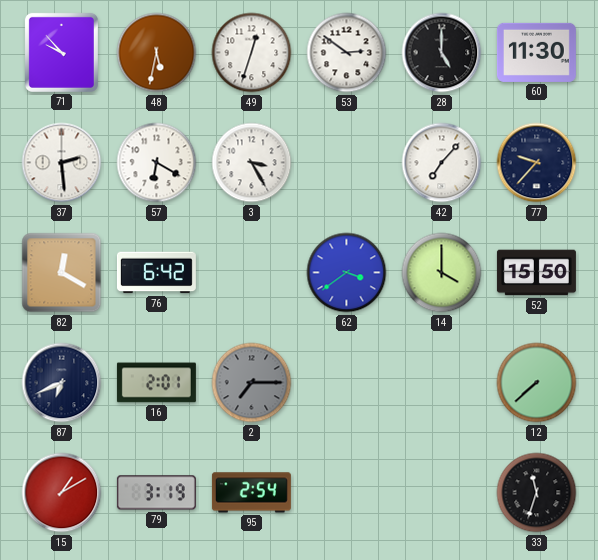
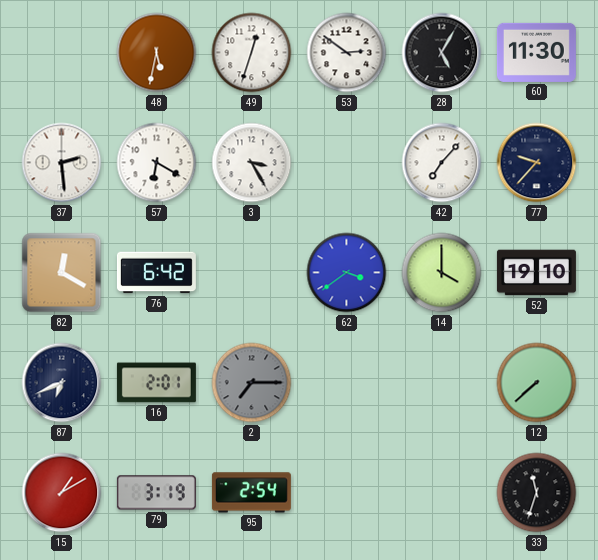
71: 9:53 -> none
28: 5:00 -> 5:05
52: 15:50 -> 19:10
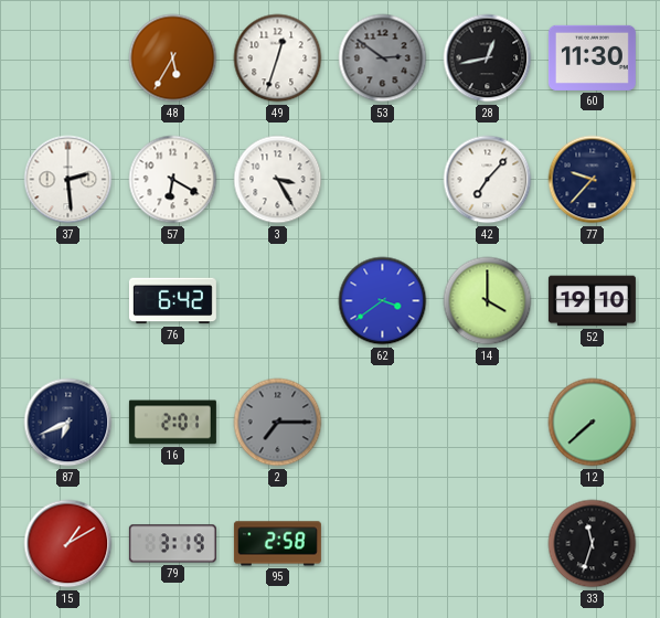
48: 5:32 -> 5:35
53 dial: white -> grey
28: 5:05 -> 12:43
82: 12:20 -> none
95: 2:54 -> 2:58
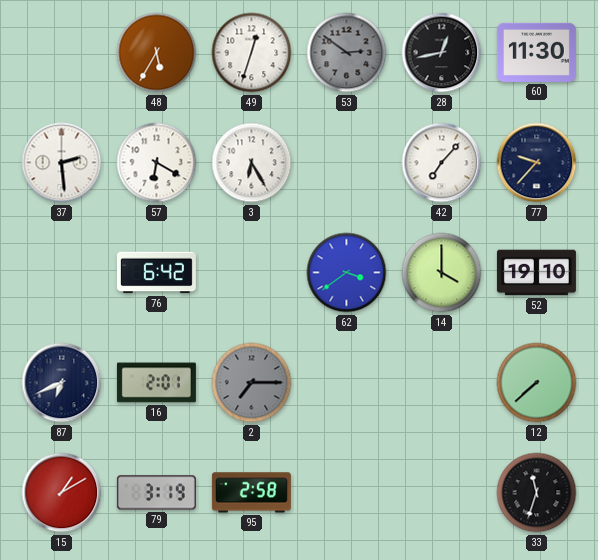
3: 3:25 -> 6:25
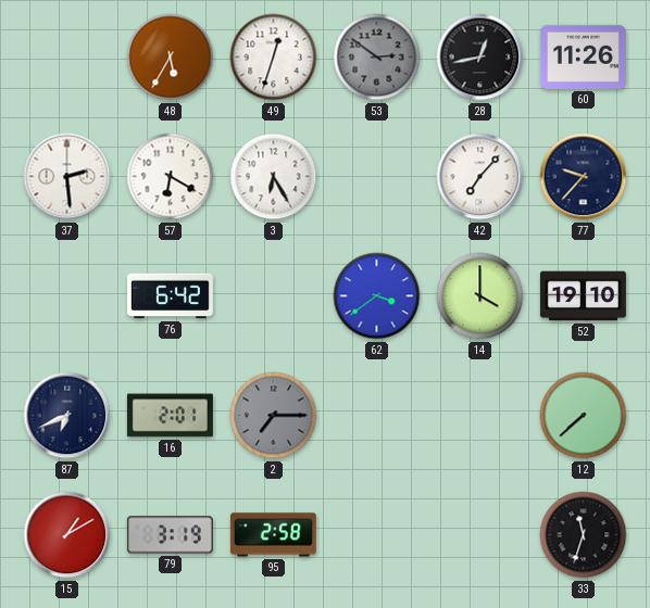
60: 11:30 -> 11:26
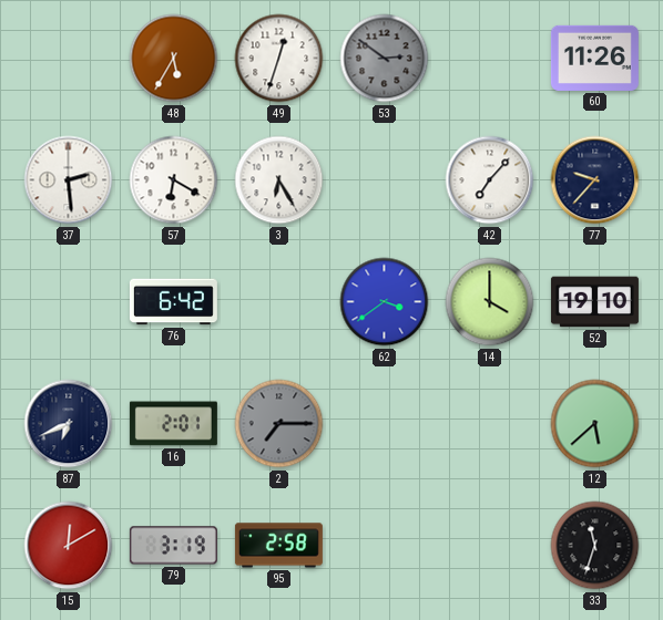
28: 12:43 -> none
12: 7:38 -> 5:38
15: 1:10 -> 12:10
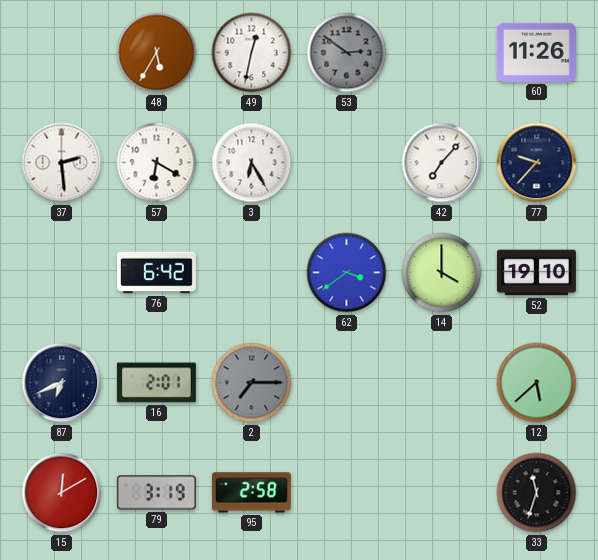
49: 12:33 -> 12:32
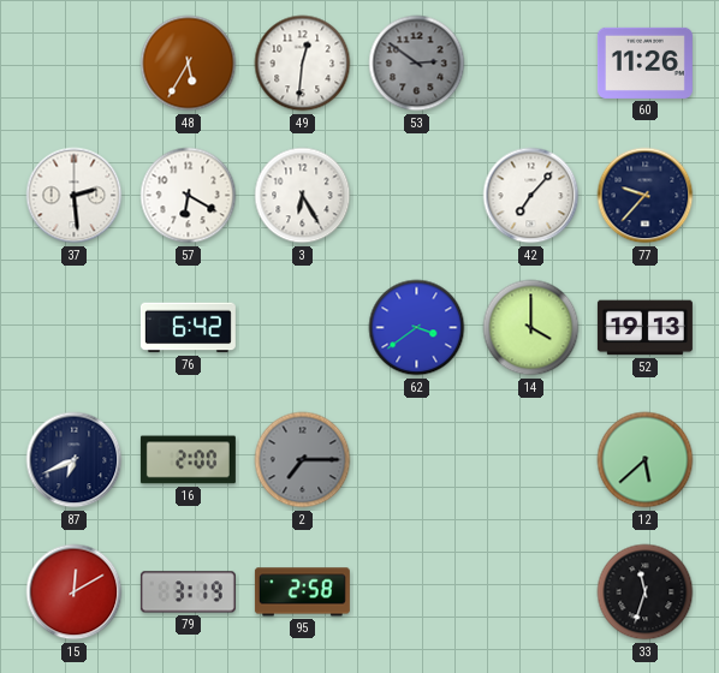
49: 12:32 -> 12:31
52: 19:10 -> 19:13
16: 2:01 -> 2:00
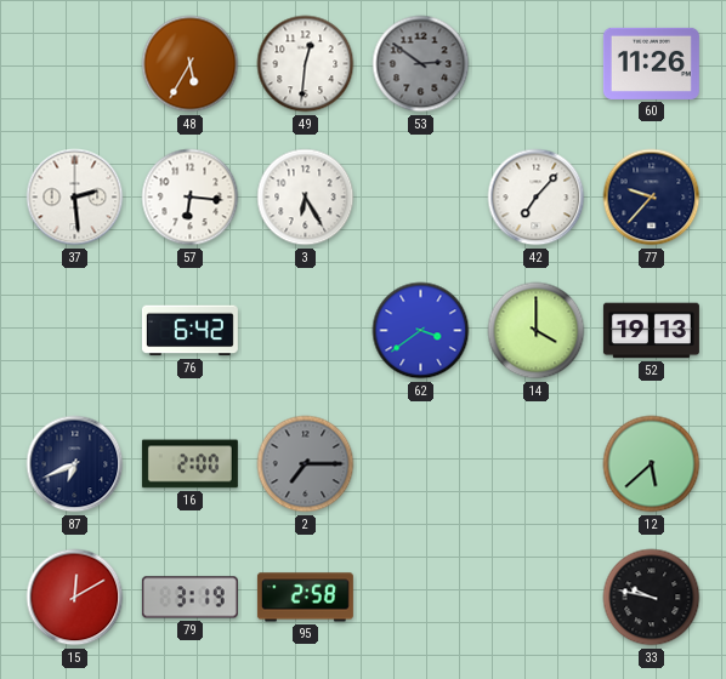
57: 6:20 -> 6:16
33: 11:33 -> 9:47
